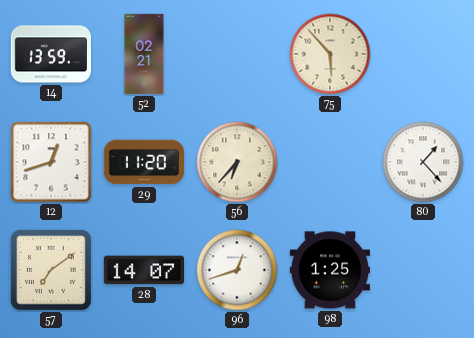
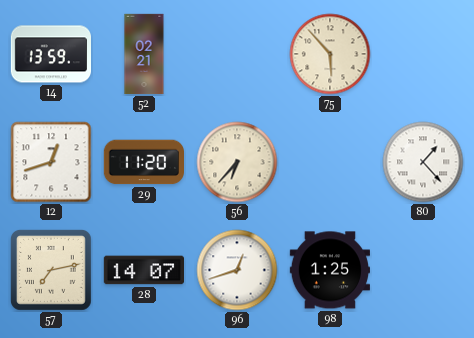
57: 7:09 -> 7:13
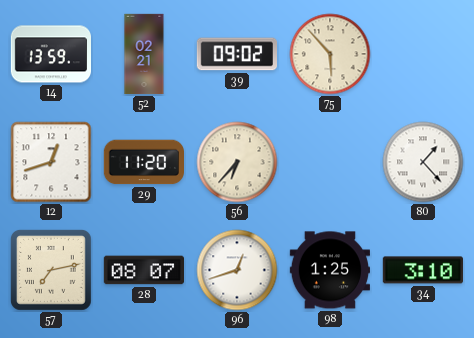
39: none -> 09:02
28: 14:07 -> 08:07
34: none -> 3:10
